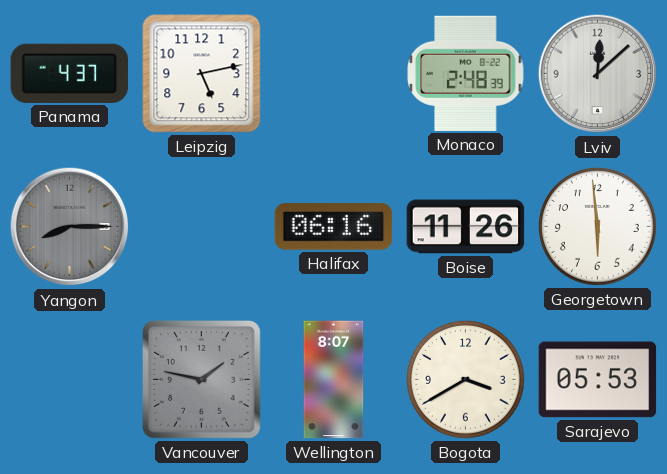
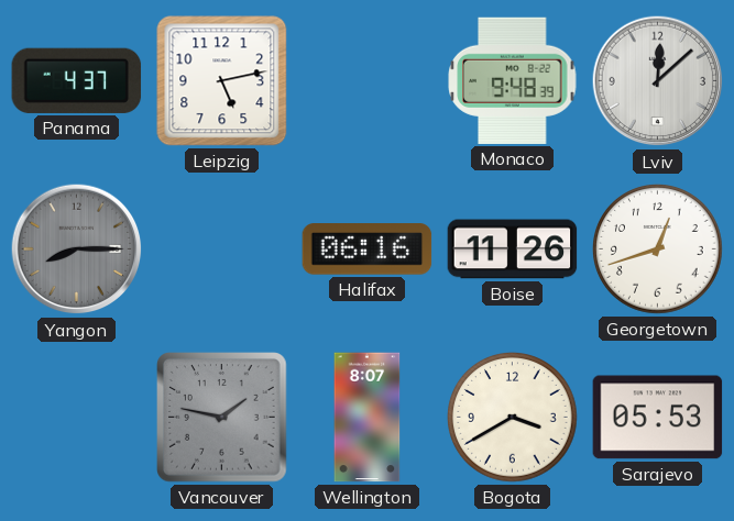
Monaco: 2:48 -> 9:48
Georgetown: 5:59 -> 12:42
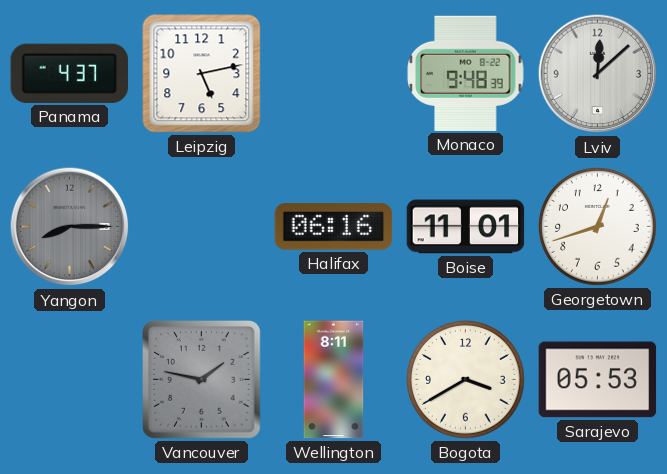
Boise: 11:26 -> 11:01
Wellington: 8:07 -> 8:11
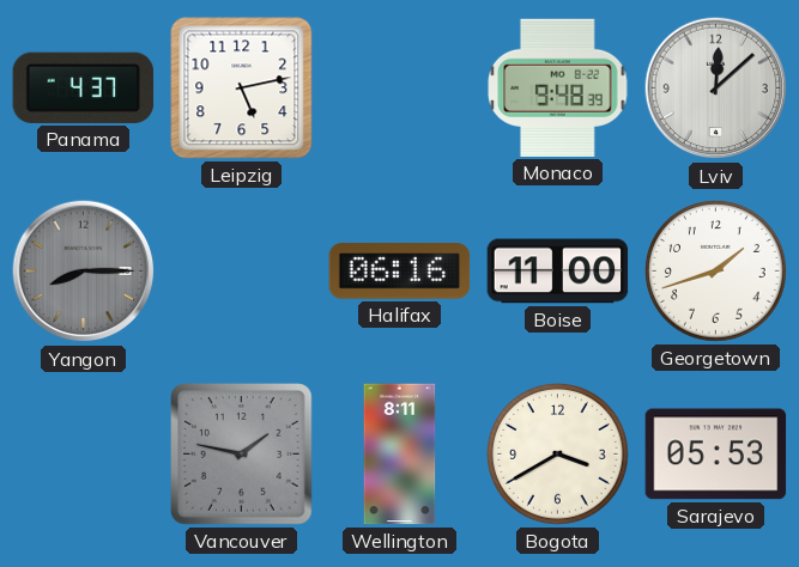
Boise: 11:01 -> 11:00
Georgetown: 12:42 -> 1:42
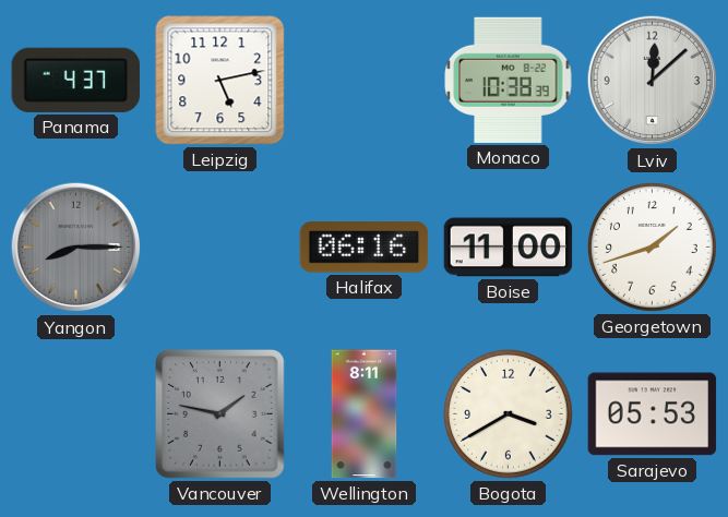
Monaco: 9:48 -> 10:38
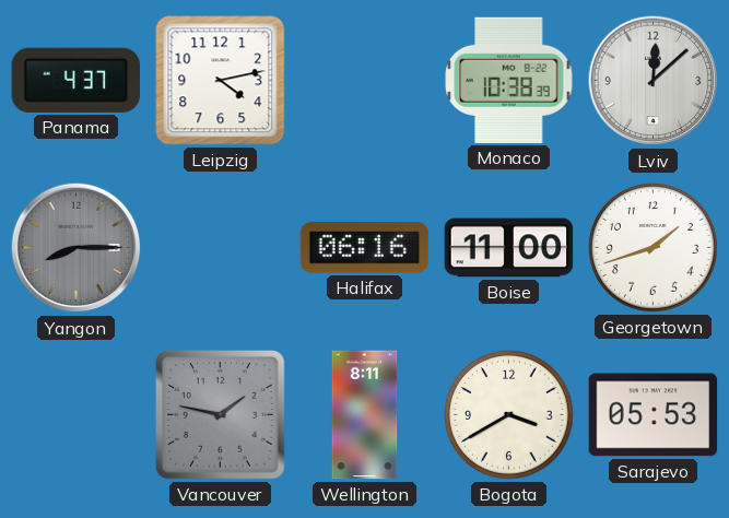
Leipzig: 5:13 -> 4:13
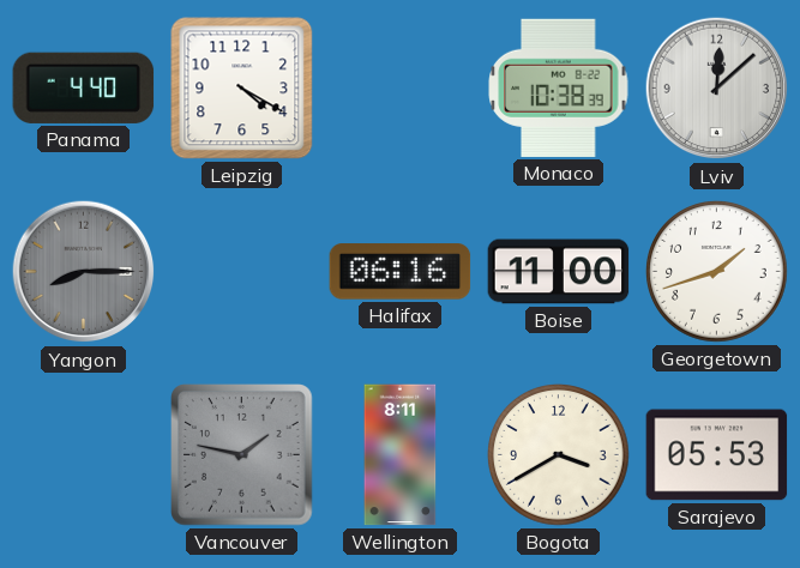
Panama: 4:37 -> 4:40
Leipzig: 4:13 -> 4:20
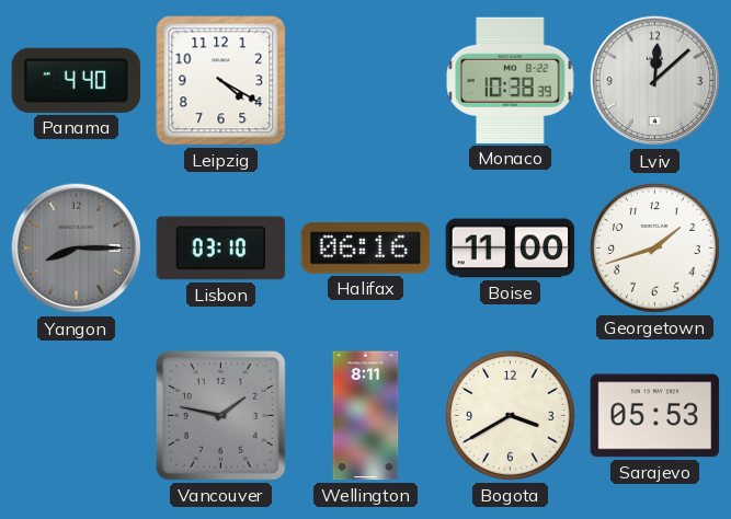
Lisbon: none -> 03:10
